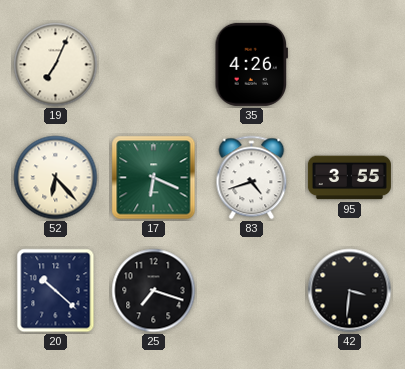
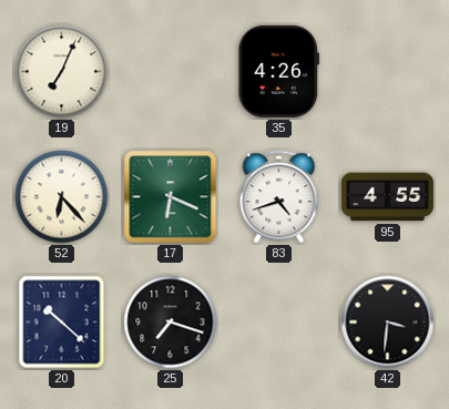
95: 3:55 -> 4:55
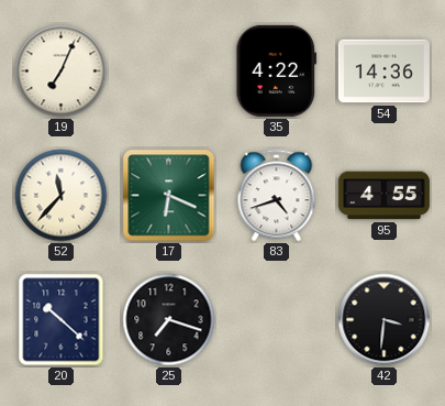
35: 4:26 -> 4:22
54: none -> 14:36
52: 6:23 -> 11:37
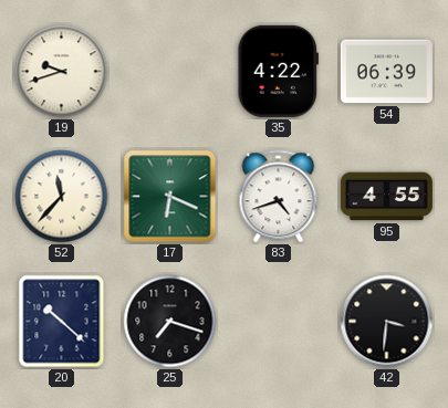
19: 7:04 -> 9:42
54: 14:36 -> 06:39
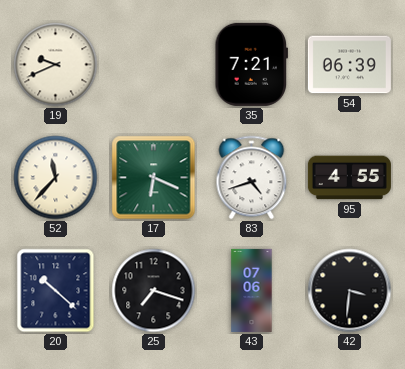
19: 9:42 -> 9:41
35: 4:22 -> 7:21
43: none -> 07:06
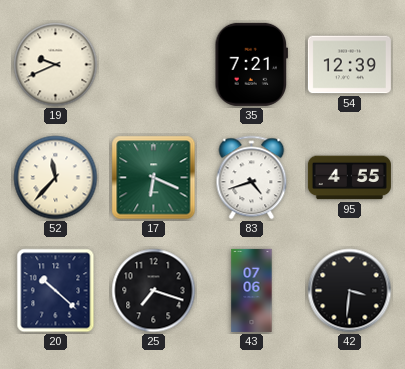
54: 06:39 -> 12:39
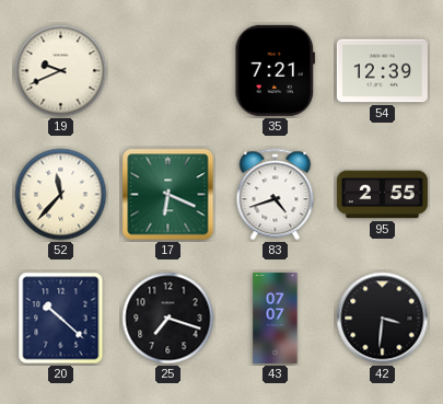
95: 4:55 -> 2:55
43: 07:06 -> 07:07
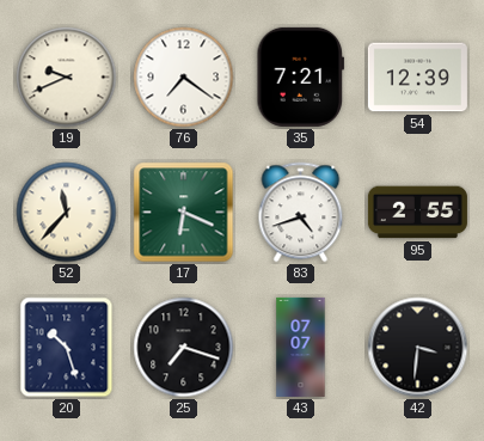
76: none -> 7:21
20: 10:22 -> 10:27
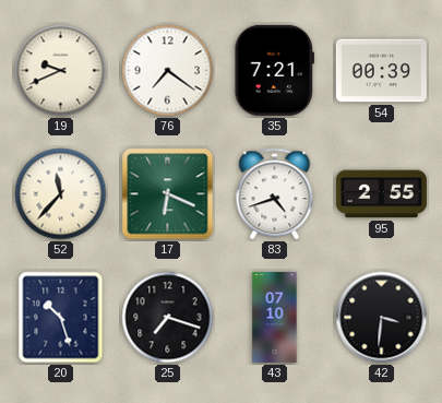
54: 12:39 -> 00:39
43: 07:07 -> 07:10
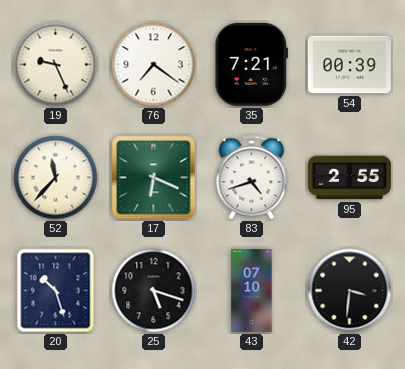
19: 9:41 -> 9:26
25: 7:18 -> 5:18
